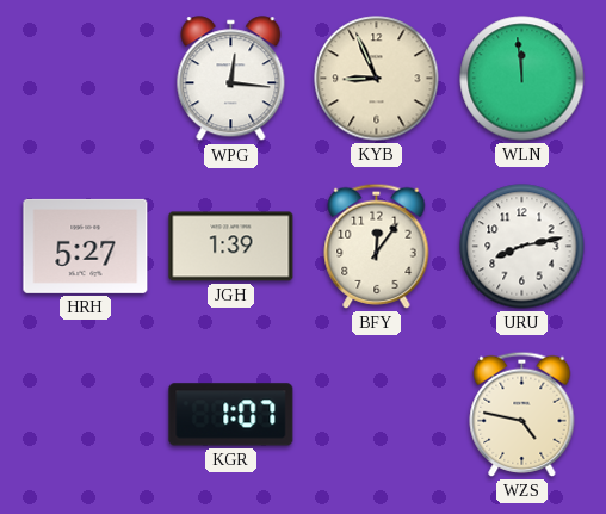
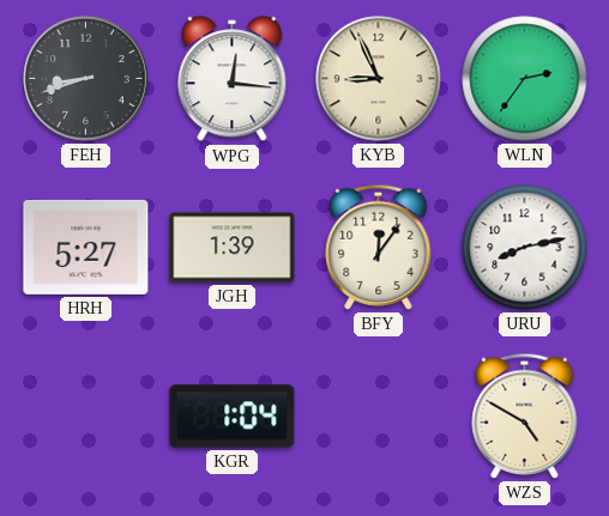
FEH: none -> 8:42
WLN: 11:59 -> 2:36
KGR: 1:07 -> 1:04
WZS: 4:47 -> 4:50
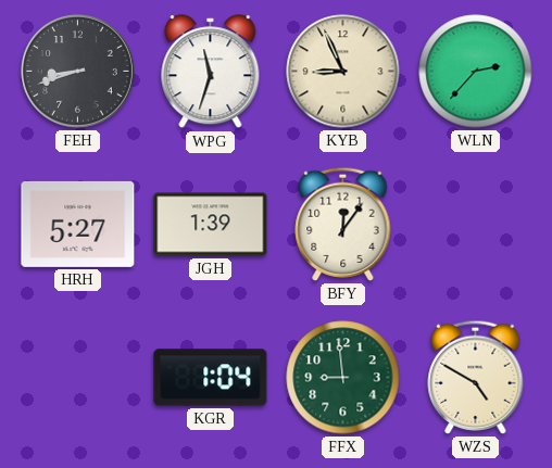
WPG: 12:16 -> 11:33
WLN: 2:36 -> 2:37
URU: 8:13 -> none
FFX: none -> 8:59
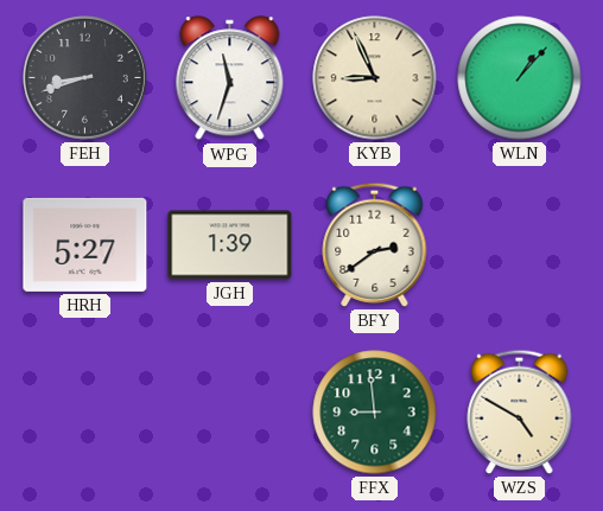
WLN: 2:37 -> 1:07
BFY: 12:06 -> 2:39
KGR: 1:04 -> none
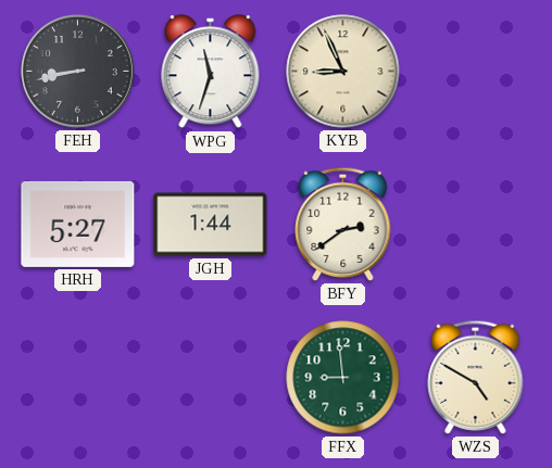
FEH: 8:42 -> 8:43
WLN: 1:07 -> none
JGH: 1:39 -> 1:44
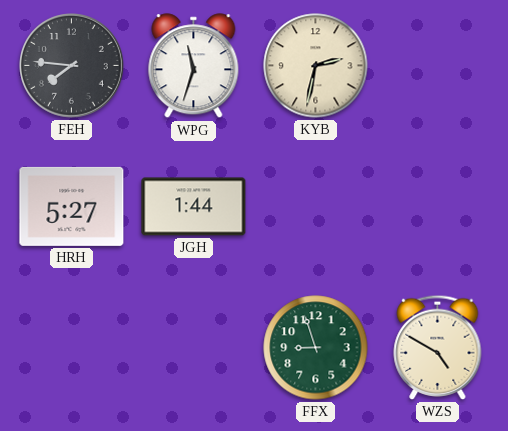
FEH: 8:43 -> 7:46
KYB: 8:56 -> 2:32
BFY: 2:39 -> none
FFX: 8:59 -> 8:57
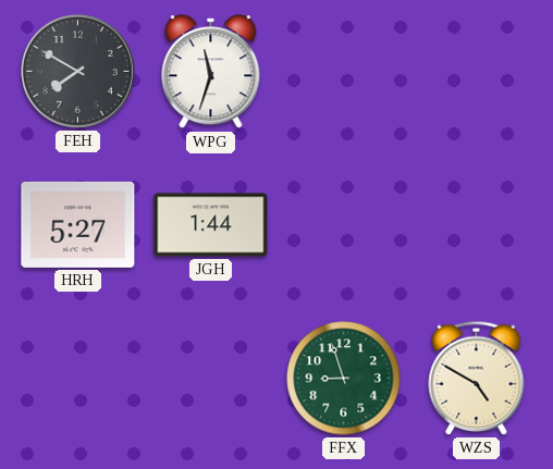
FEH: 7:46 -> 7:50
KYB: 2:32 -> none
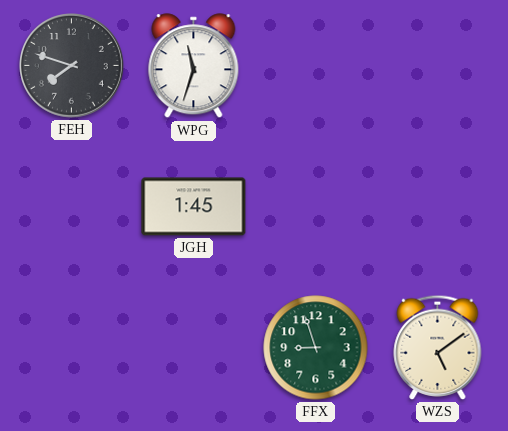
FEH: 7:50 -> 7:48
HRH: 5:27 -> none
JGH: 1:44 -> 1:45
WZS: 4:50 -> 5:09
